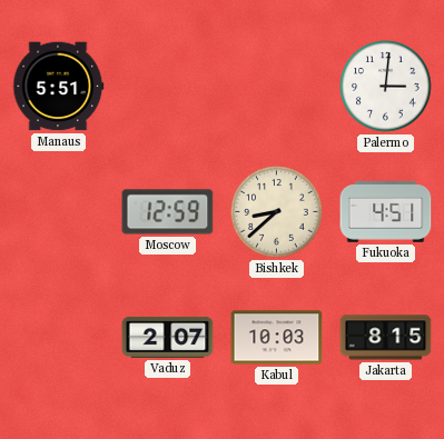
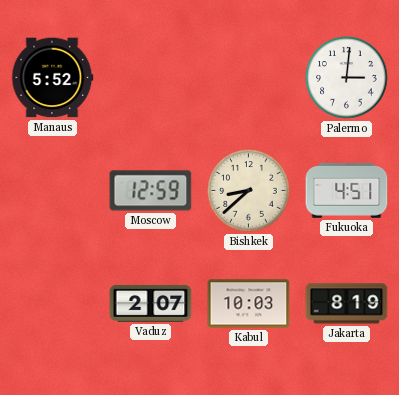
Manaus: 5:51 -> 5:52
Jakarta: 8:15 -> 8:19
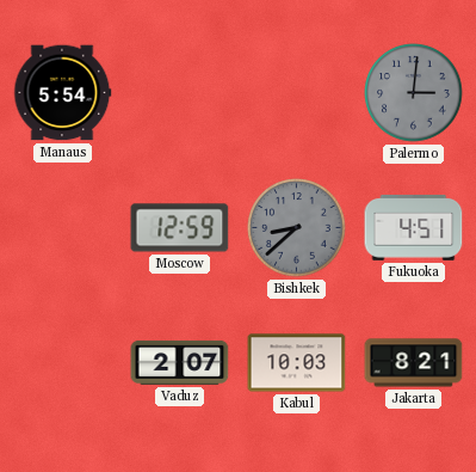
Manaus: 5:52 -> 5:54
Palermo dial: white -> grey
Bishkek dial: cream -> grey
Jakarta: 8:19 -> 8:21
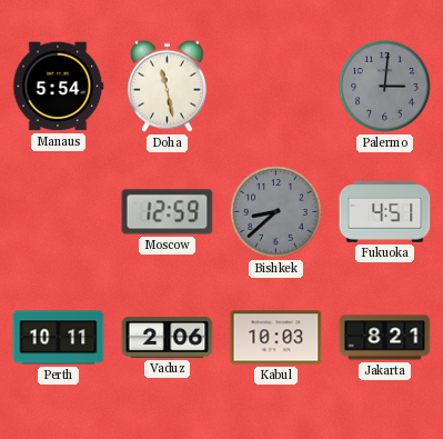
Doha: none -> 11:28
Perth: none -> 10:11
Vaduz: 2:07 -> 2:06
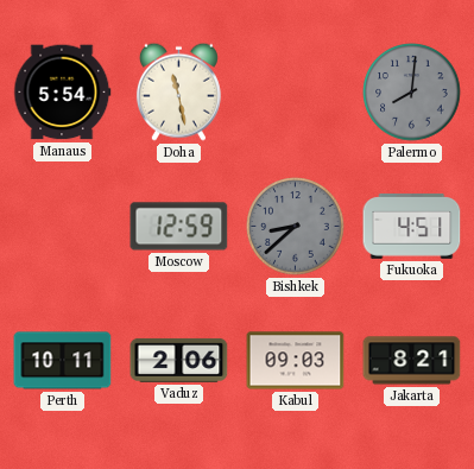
Palermo: 3:01 -> 8:01
Kabul: 10:03 -> 09:03
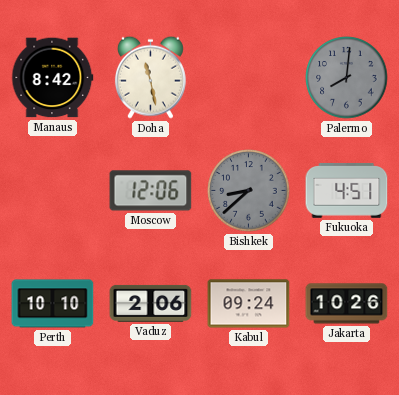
Manaus: 5:54 -> 8:42
Moscow: 12:59 -> 12:06
Perth: 10:11 -> 10:10
Kabul: 09:03 -> 09:24
Jakarta: 8:21 -> 10:26
